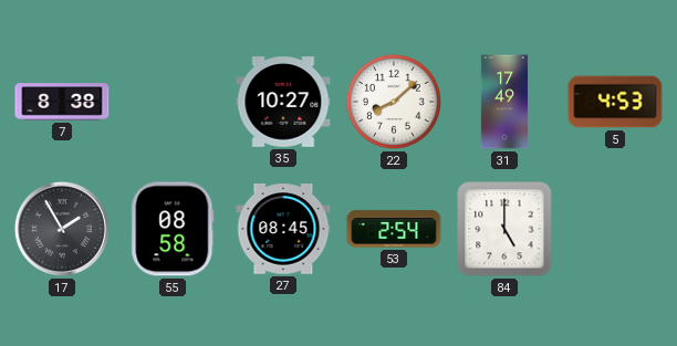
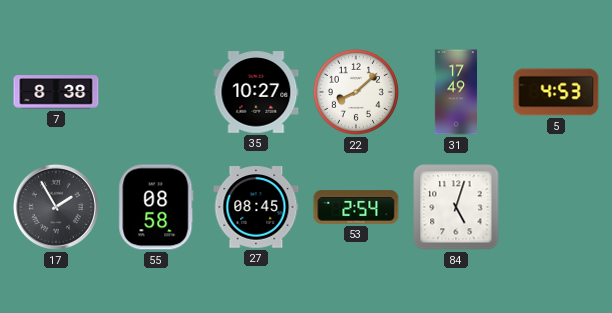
84: 5:00 -> 5:03
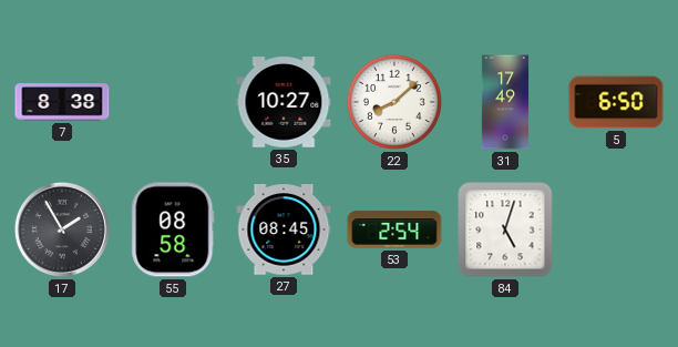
5: 4:53 -> 6:50
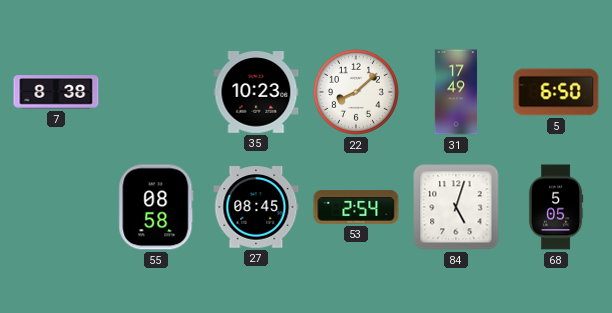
35: 10:27 -> 10:23
17: 1:55 -> none
68: none -> 5:05
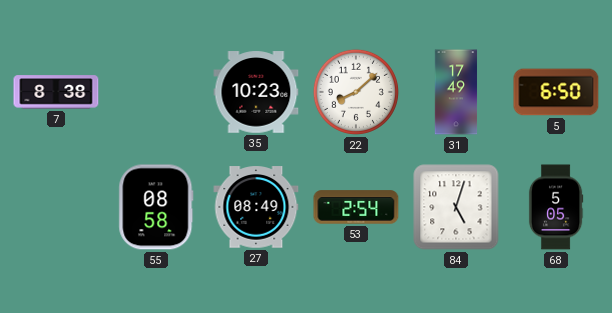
27: 08:45 -> 08:49
